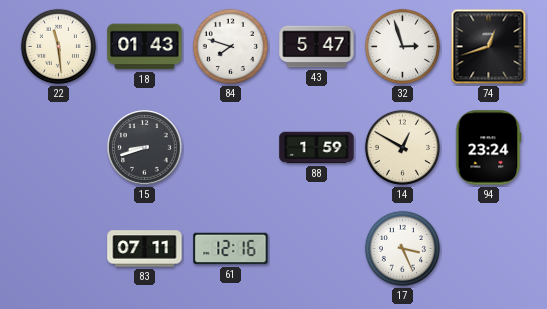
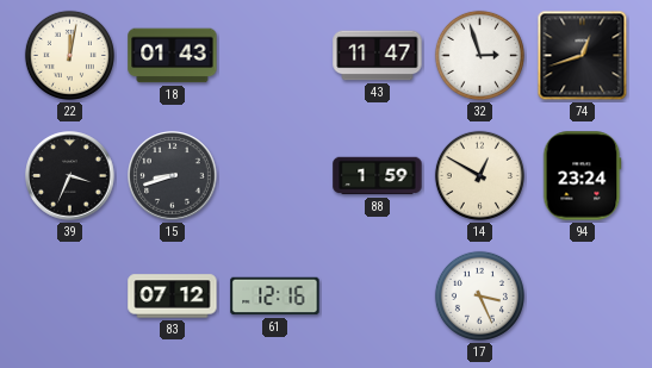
22: 11:29 -> 12:02
84: 7:48 -> none
43: 5:47 -> 11:47
39: none -> 3:34
83: 07:11 -> 07:12
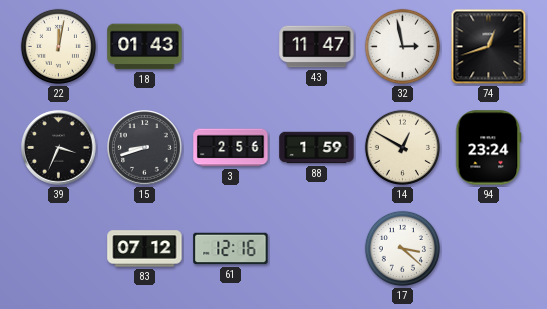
32: 2:57 -> 2:58
3: none -> 2:56
17: 3:26 -> 3:22
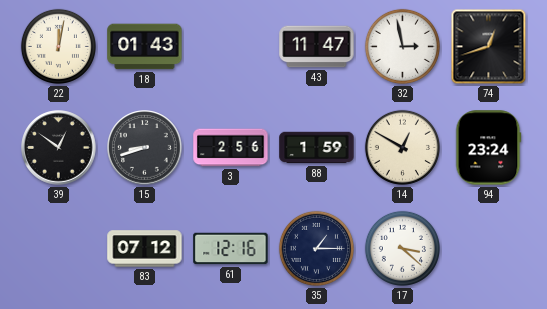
39: 3:34 -> 12:51
35: none -> 1:15
